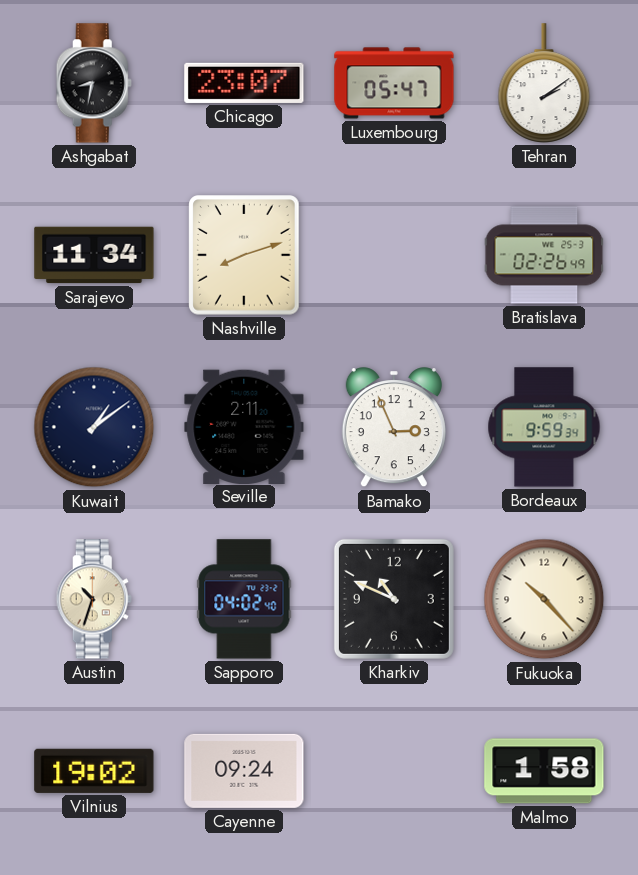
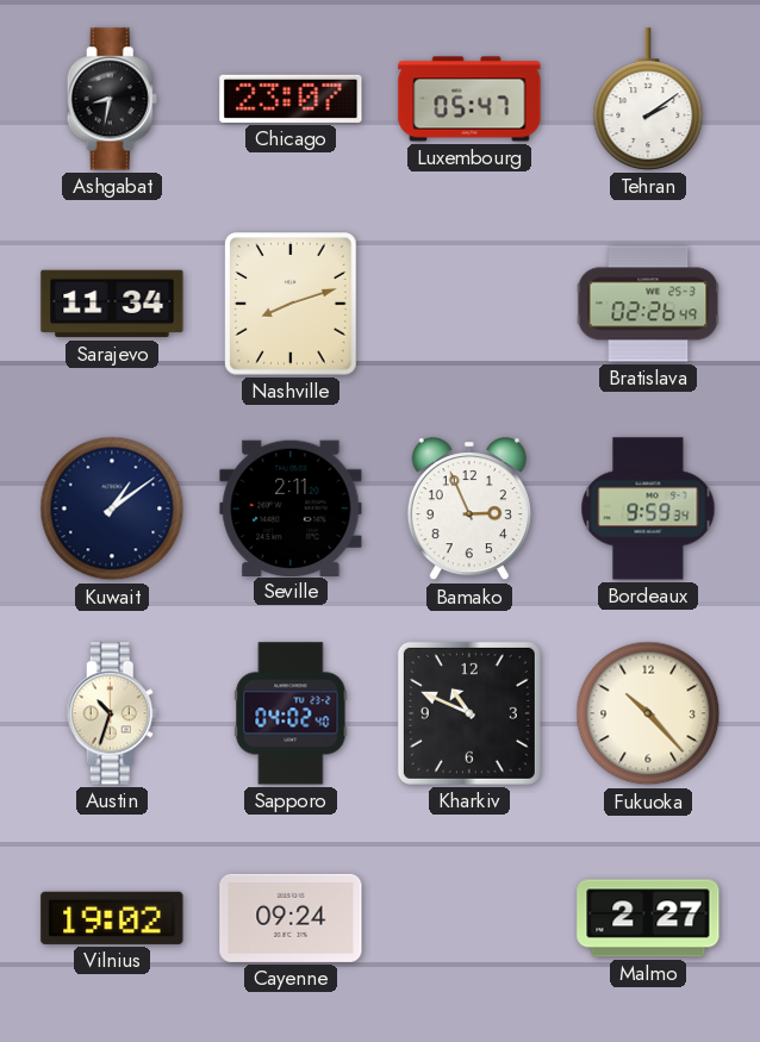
Malmo: 1:58 -> 2:27
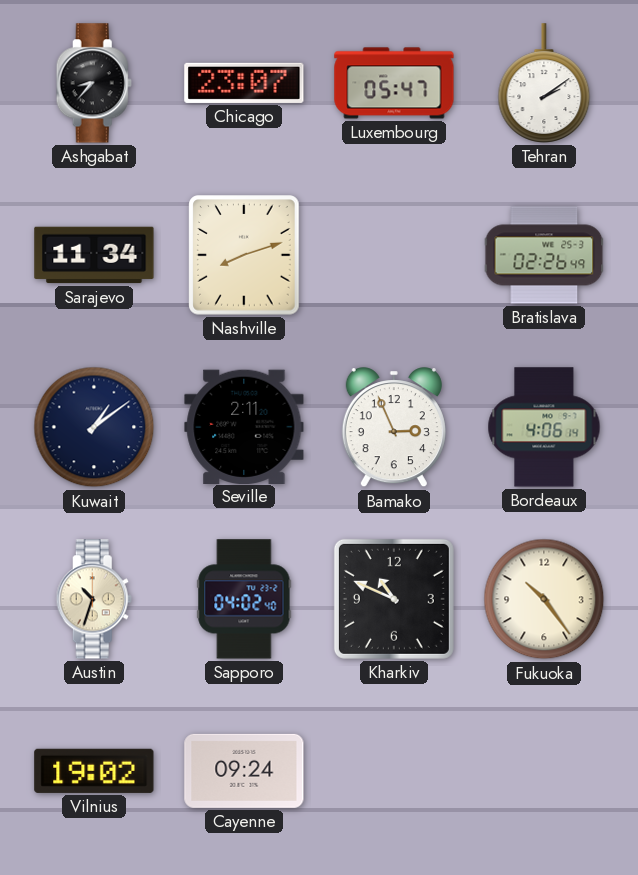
Ashgabat: 8:32 -> 8:37
Bordeaux: 9:59 -> 4:06
Fukuoka: 10:23 -> 10:24
Malmo: 2:27 -> none
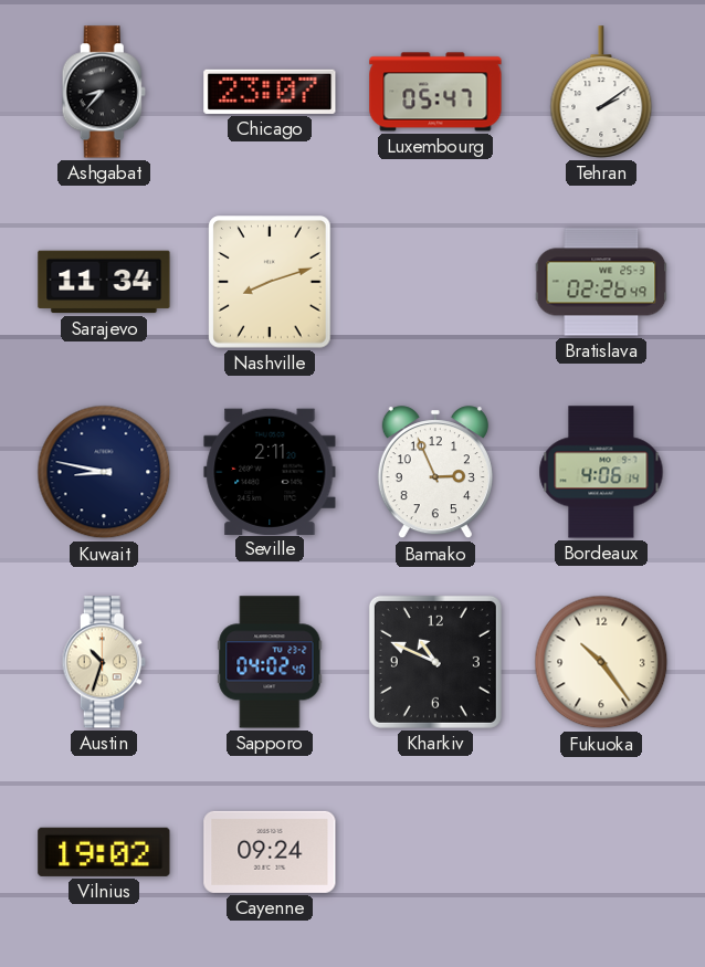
Kuwait: 1:09 -> 8:47
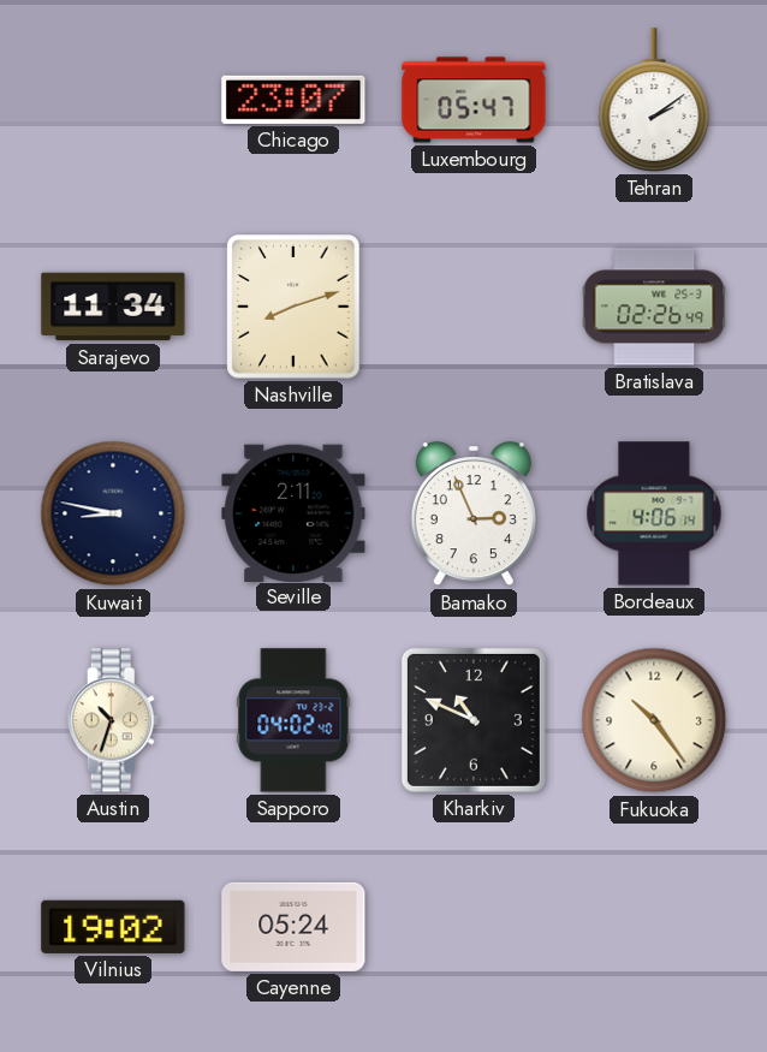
Ashgabat: 8:37 -> none
Cayenne: 09:24 -> 05:24
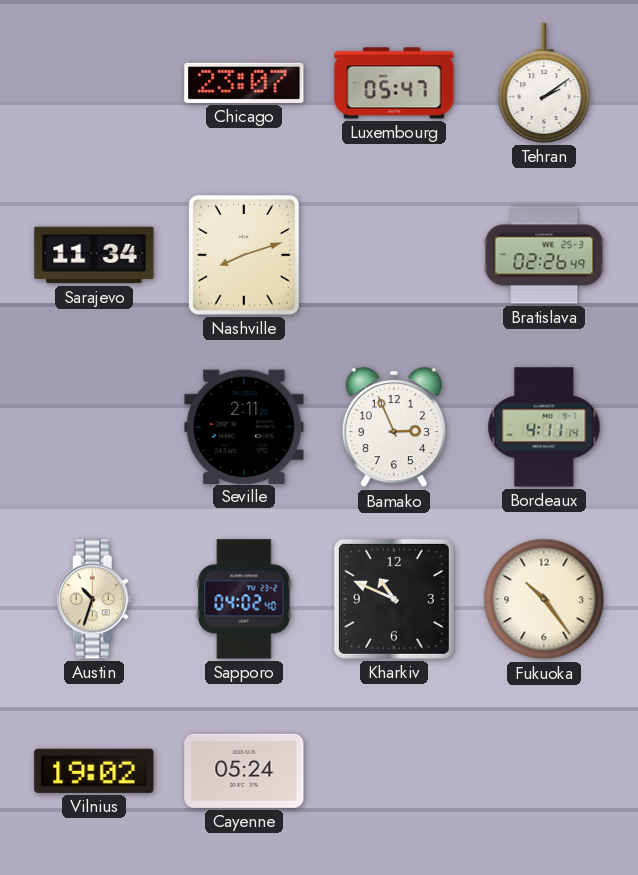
Kuwait: 8:47 -> none
Bordeaux: 4:06 -> 4:11
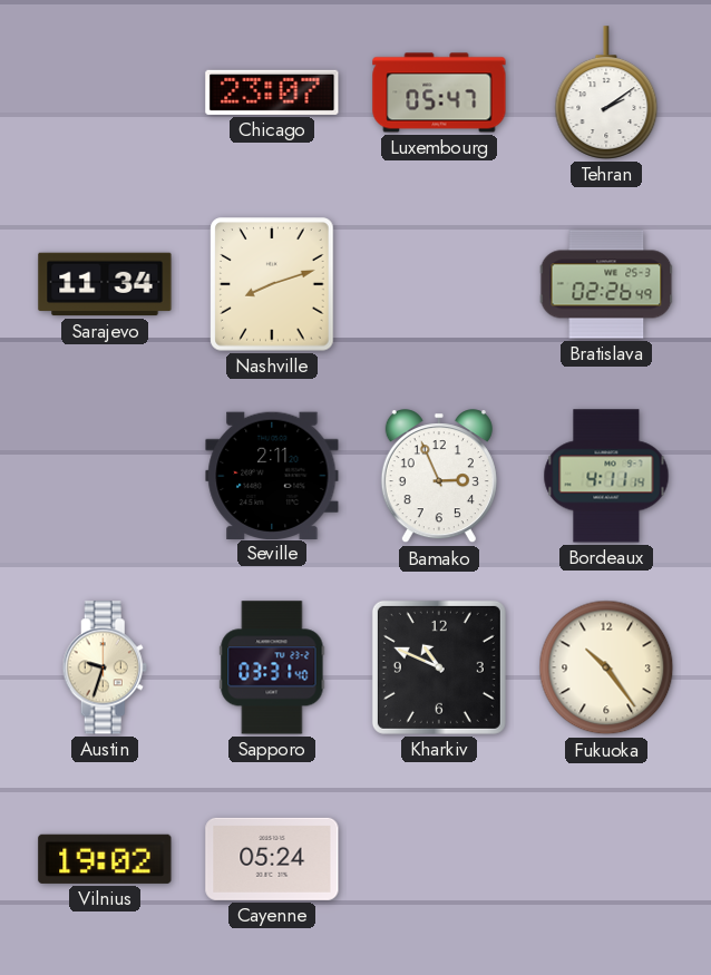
Austin: 10:33 -> 9:33
Sapporo: 04:02 -> 03:31
